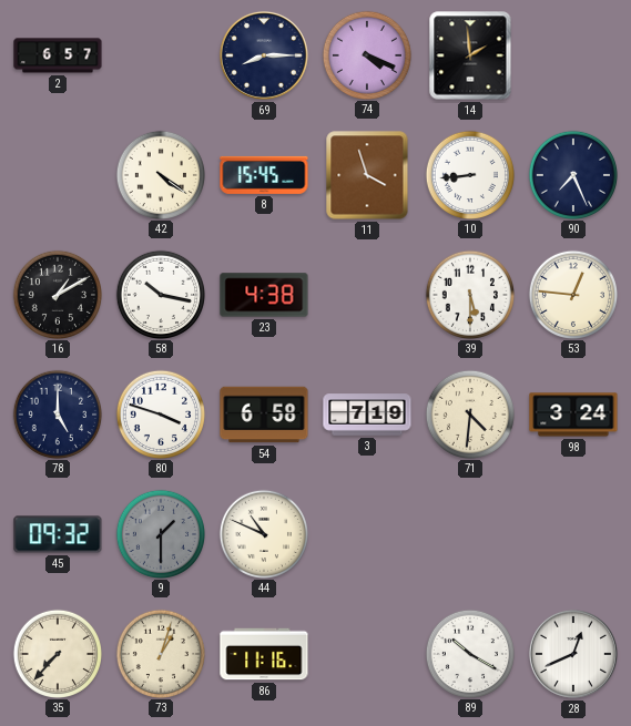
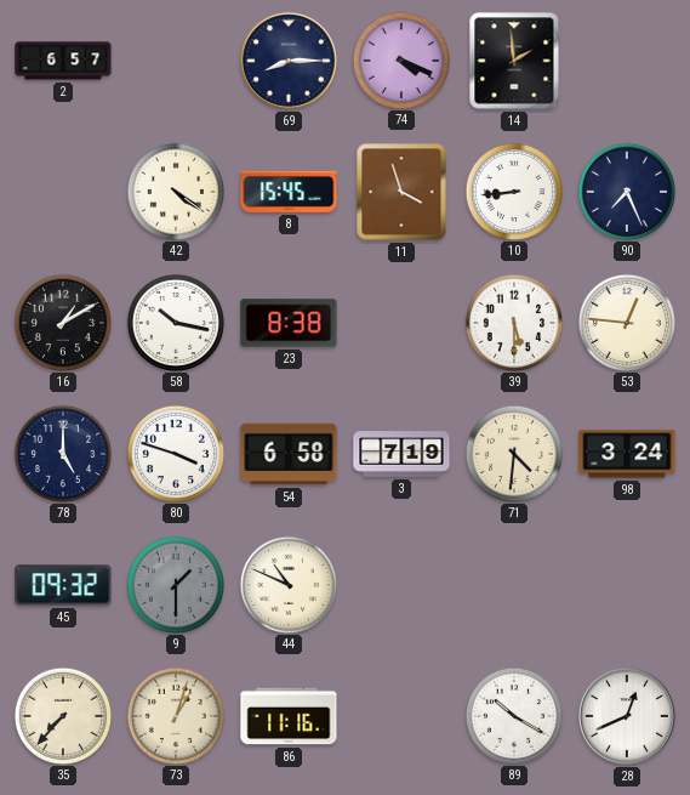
23: 4:38 -> 8:38
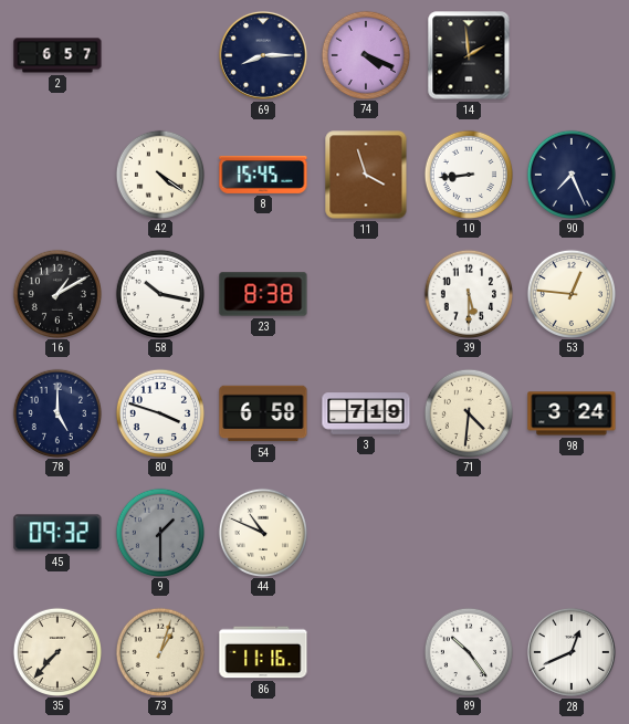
89: 10:20 -> 10:24
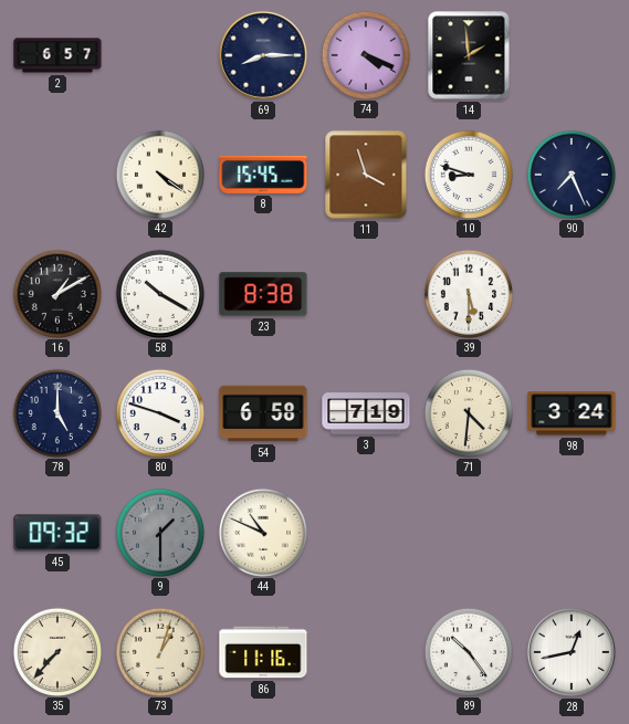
10: 8:44 -> 8:48
58: 10:17 -> 10:20
53: 12:46 -> none
28: 12:41 -> 12:43
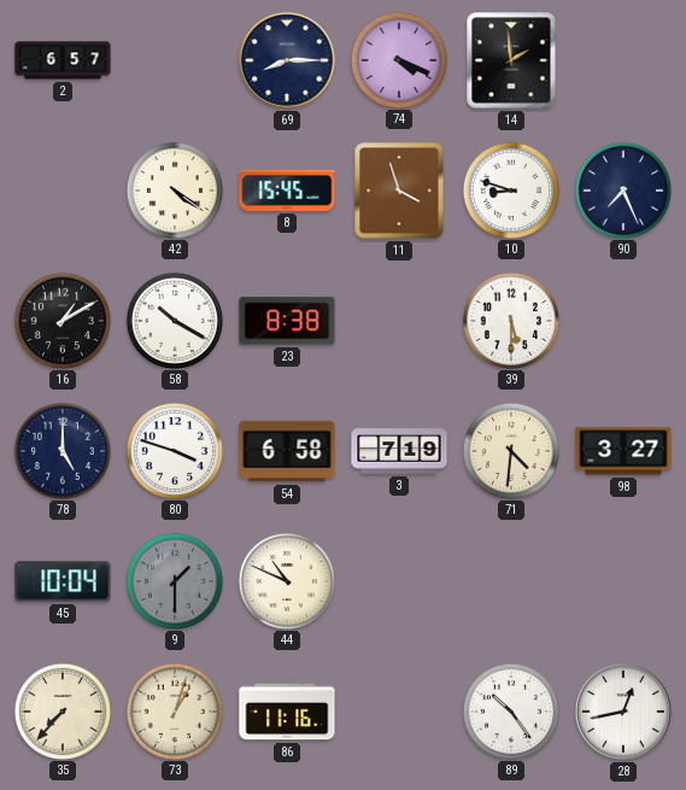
98: 3:24 -> 3:27
45: 09:32 -> 10:04
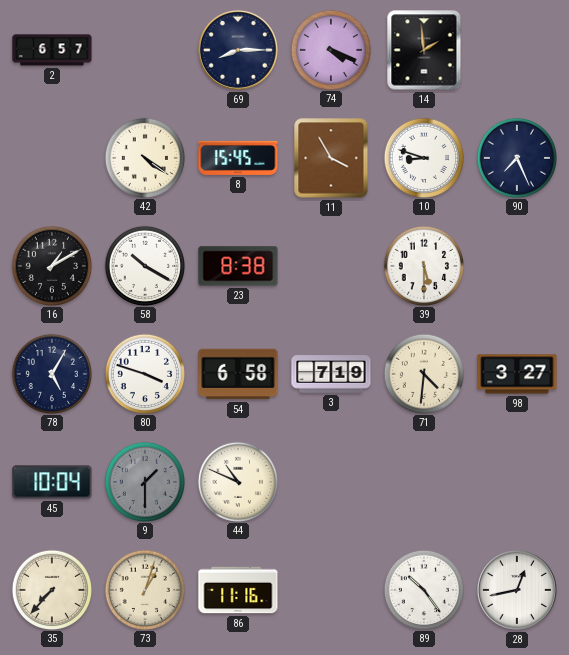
11: 3:57 -> 3:55
78: 5:00 -> 5:05
